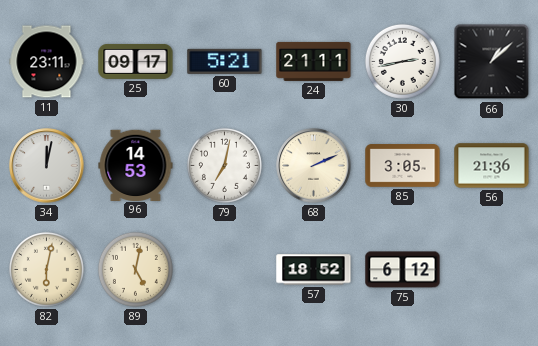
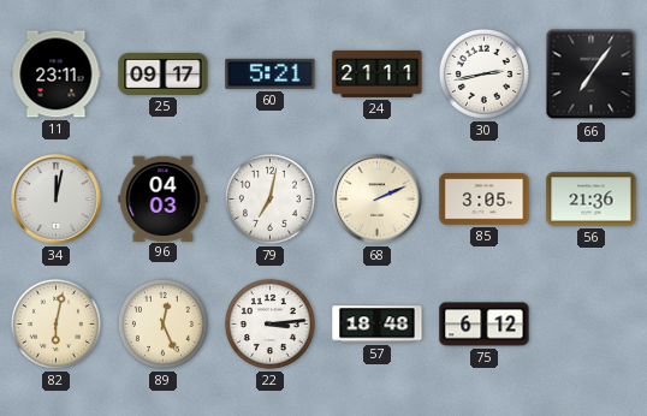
66: 1:08 -> 7:06
96: 14:53 -> 04:03
89: 5:02 -> 12:26
22: none -> 3:14
57: 18:52 -> 18:48
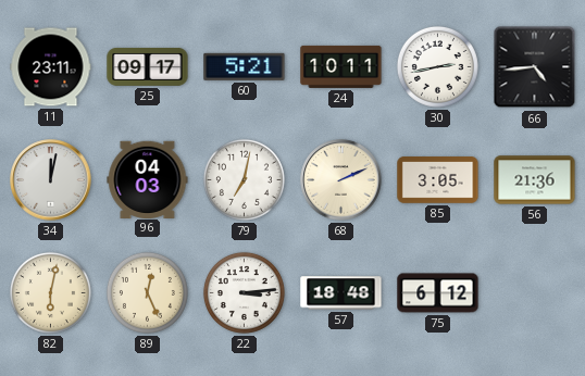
24: 21:11 -> 10:11
66: 7:06 -> 4:44
